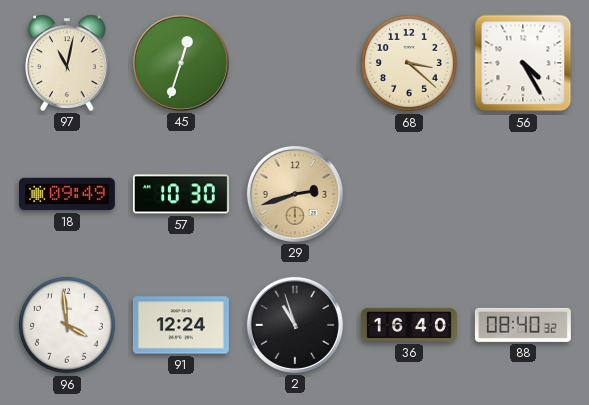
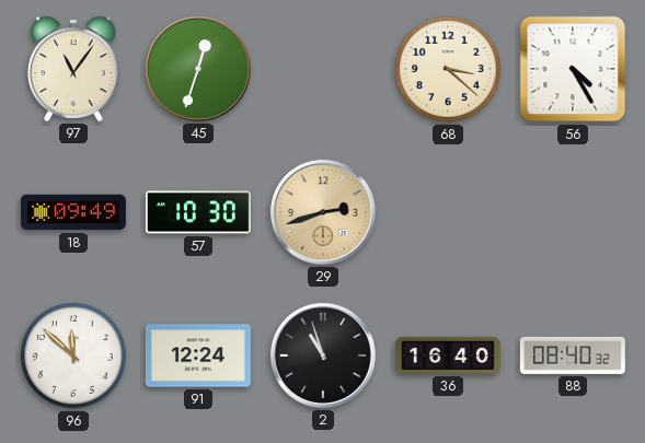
97: 11:02 -> 11:06
96: 3:59 -> 11:52
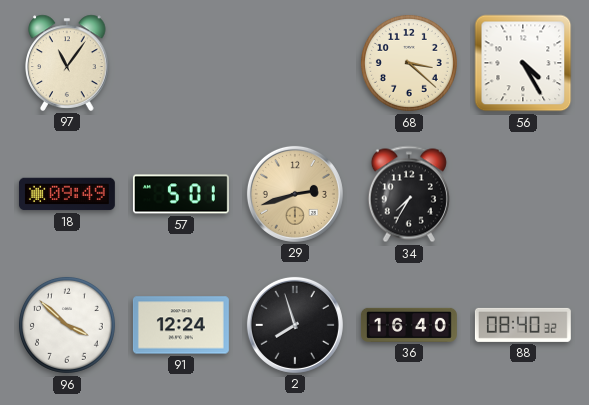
45: 12:33 -> none
57: 10:30 -> 5:01
34: none -> 7:35
96: 11:52 -> 3:52
2: 10:57 -> 7:57
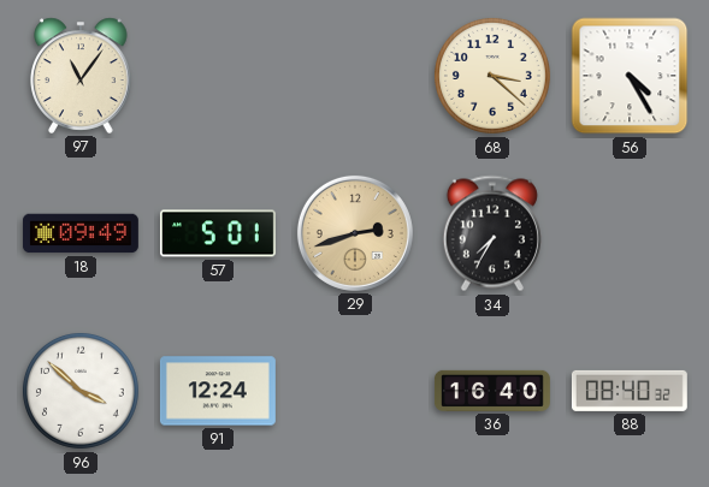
2: 7:57 -> none
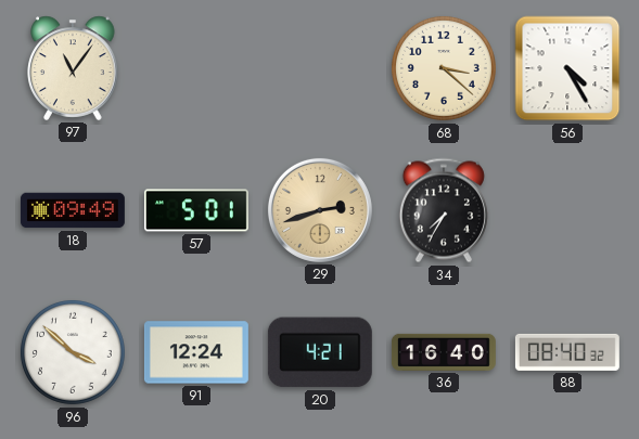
20: none -> 4:21
